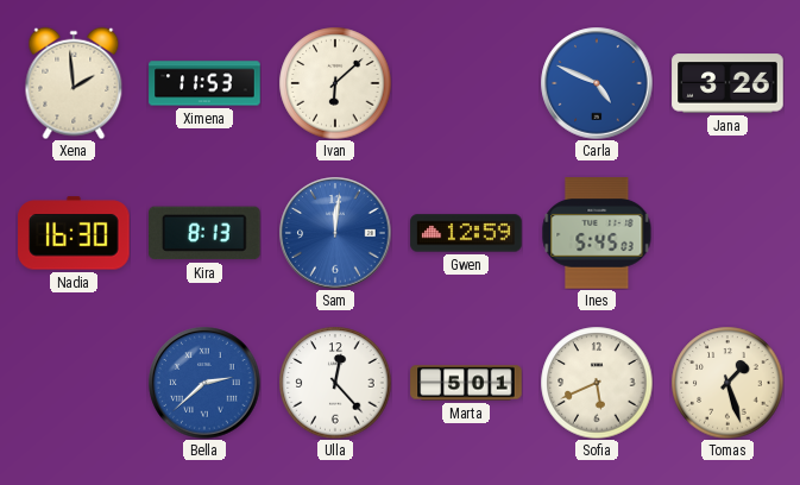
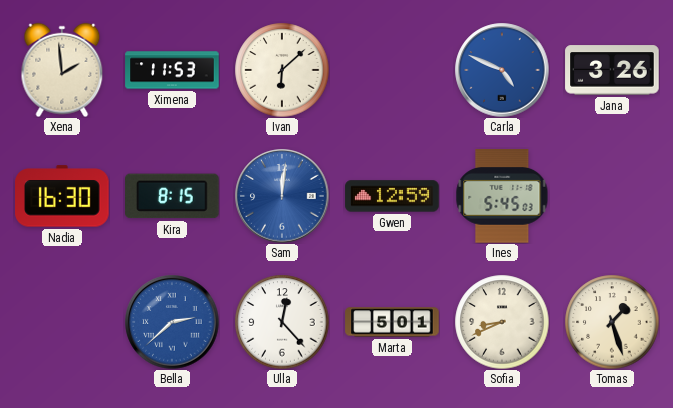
Kira: 8:13 -> 8:15
Sofia: 5:41 -> 8:41
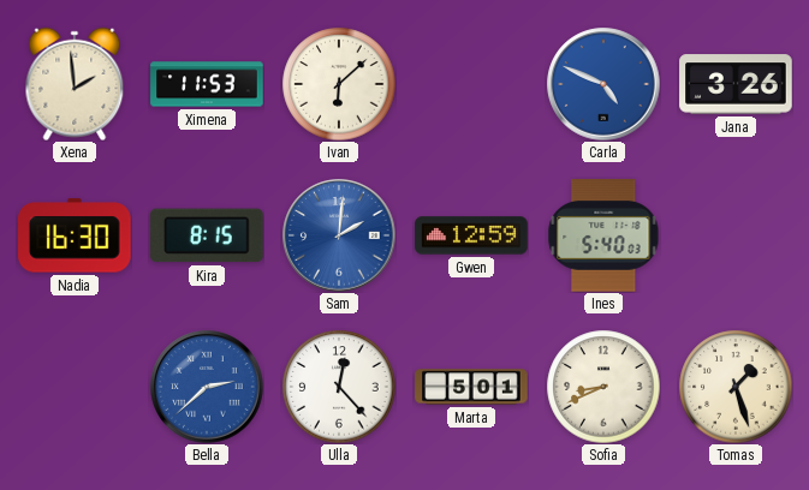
Sam: 12:01 -> 2:01
Ines: 5:45 -> 5:40
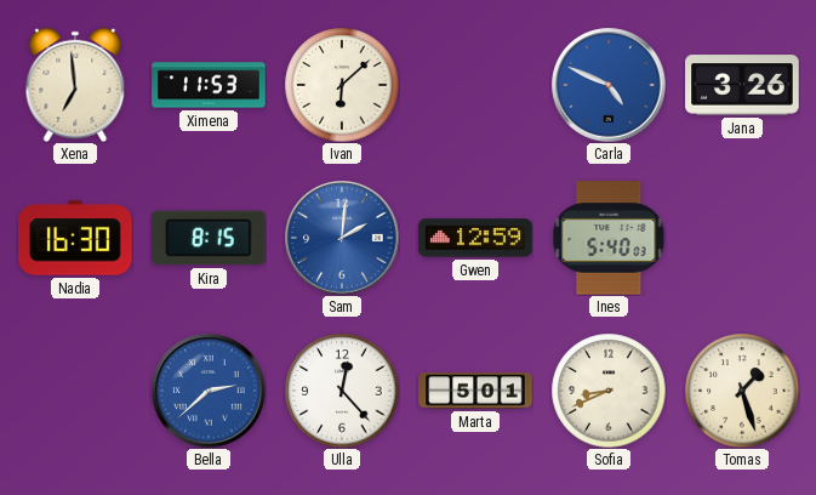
Xena: 1:59 -> 6:59
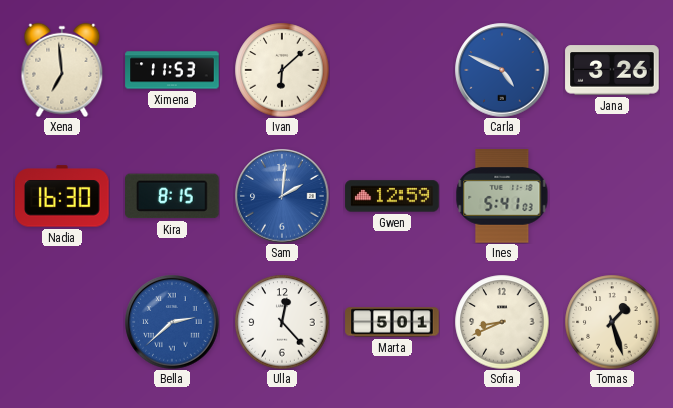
Ines: 5:40 -> 5:41
